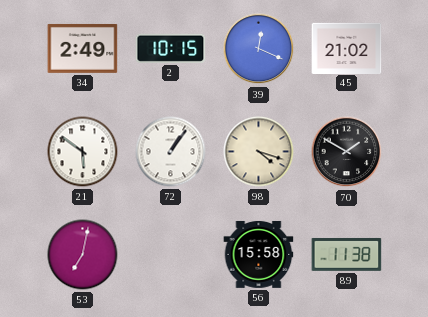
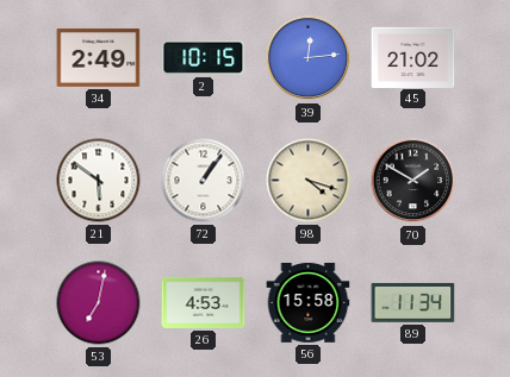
39: 12:19 -> 12:14
26: none -> 4:53
89: 11:38 -> 11:34
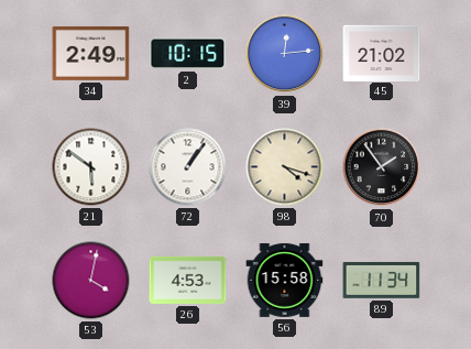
70: 1:50 -> 1:54
53: 7:02 -> 4:02
